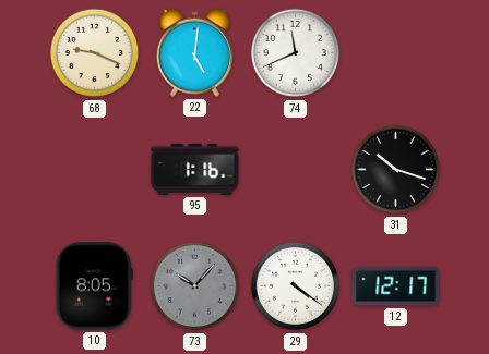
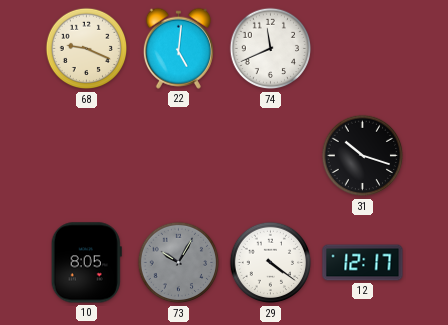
95: 1:16 -> none
73: 10:07 -> 10:05
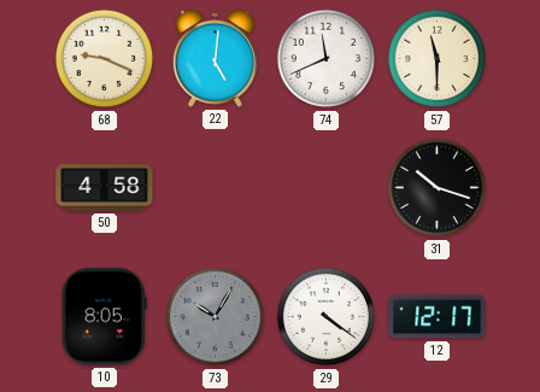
57: none -> 11:30
50: none -> 4:58
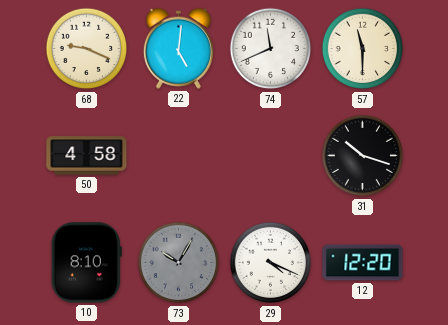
10: 8:05 -> 8:10
29: 4:21 -> 4:19
12: 12:17 -> 12:20
